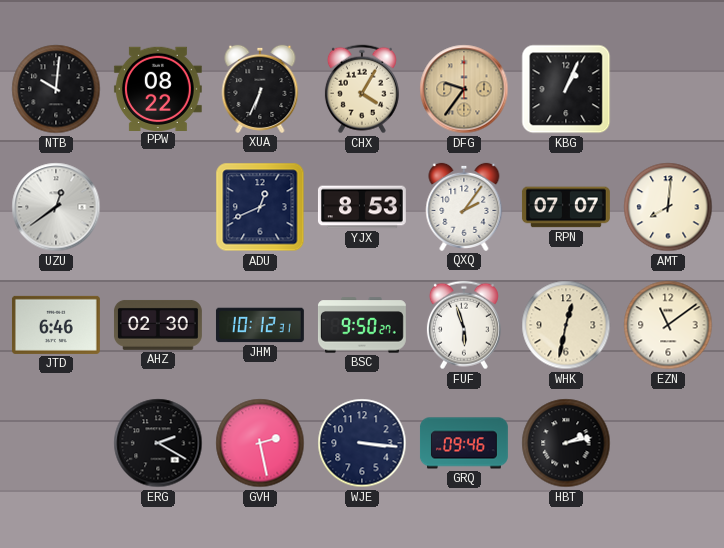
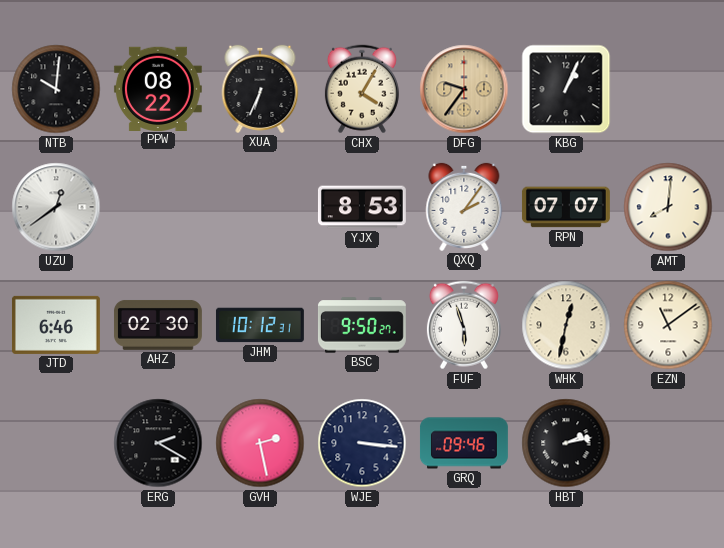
ADU: 12:41 -> none
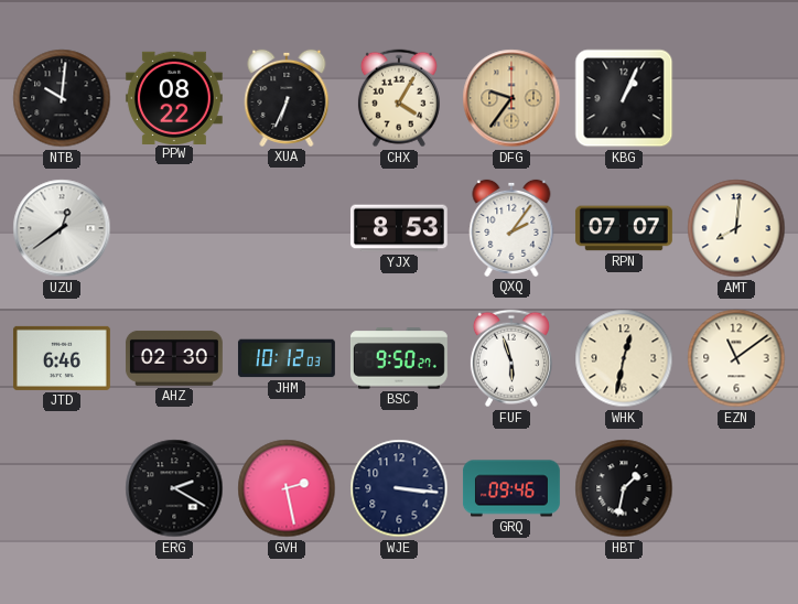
JHM: 10:12:31 -> 10:12:03
HBT: 2:13 -> 1:32
